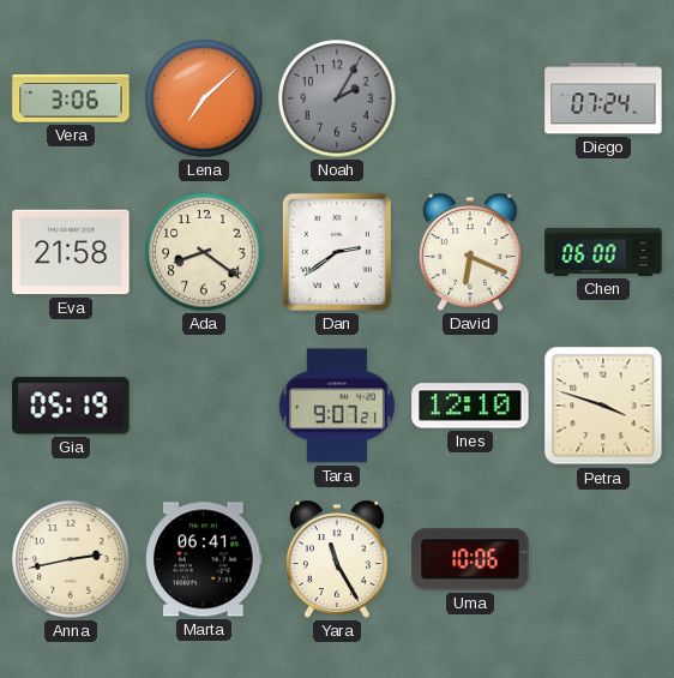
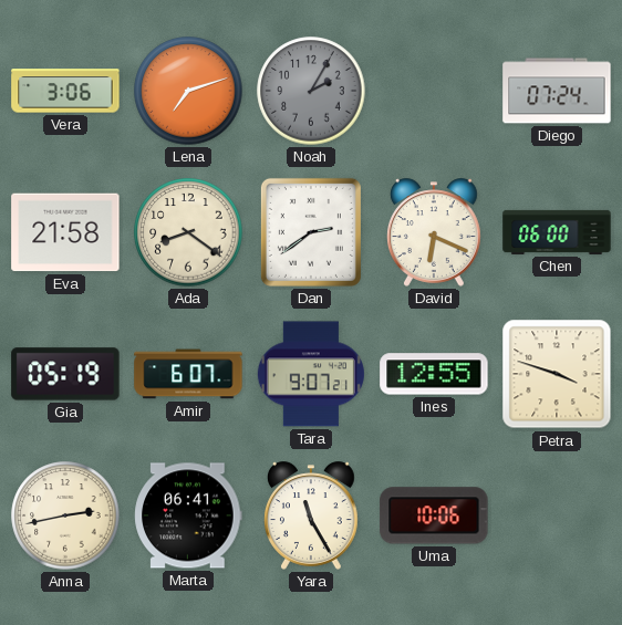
Lena: 7:08 -> 7:12
Amir: none -> 6:07
Ines: 12:10 -> 12:55
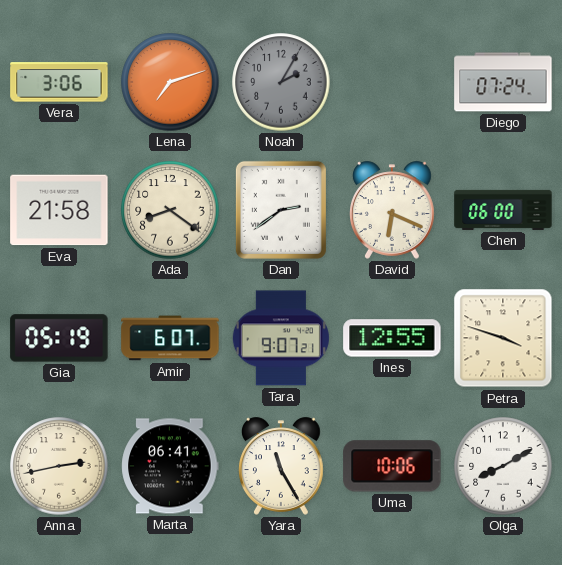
Olga: none -> 8:10
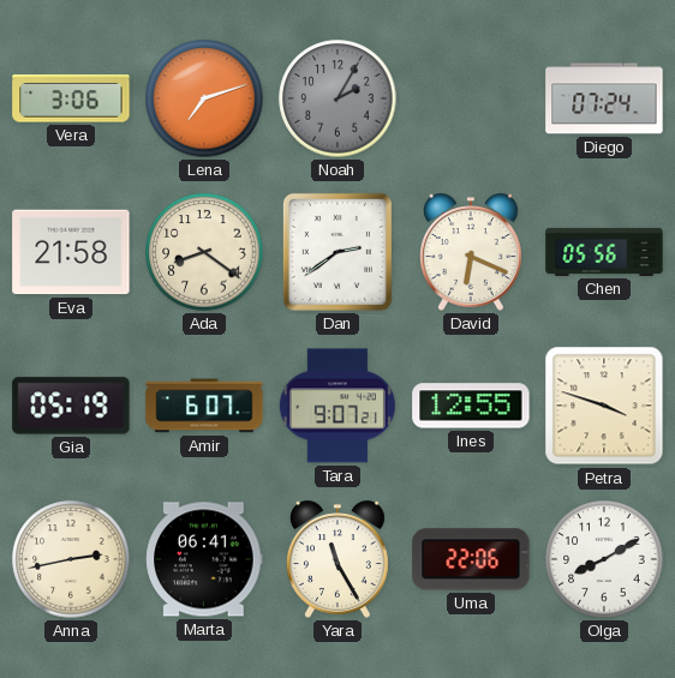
Chen: 06:00 -> 05:56
Uma: 10:06 -> 22:06
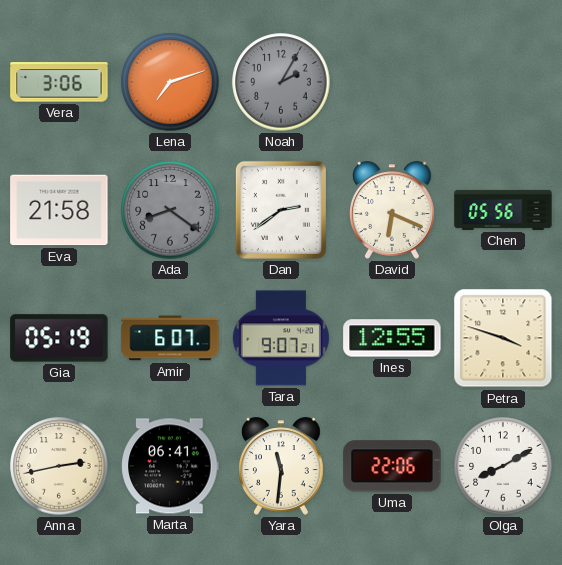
Diego: 07:24 -> none
Ada dial: cream -> grey
Yara: 11:25 -> 11:31
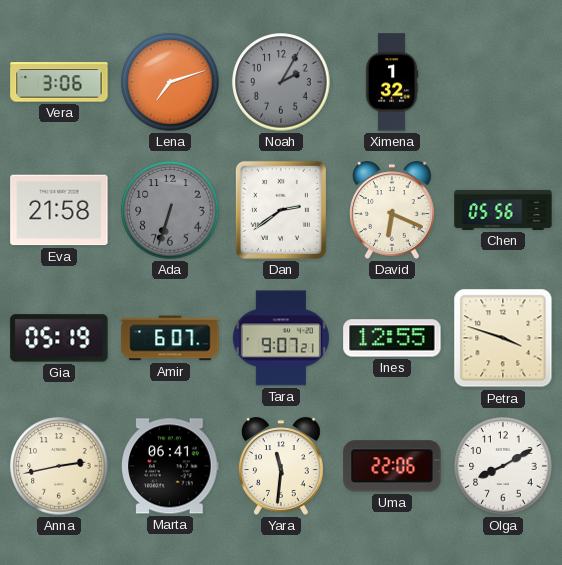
Ximena: none -> 1:32
Ada: 8:21 -> 6:33
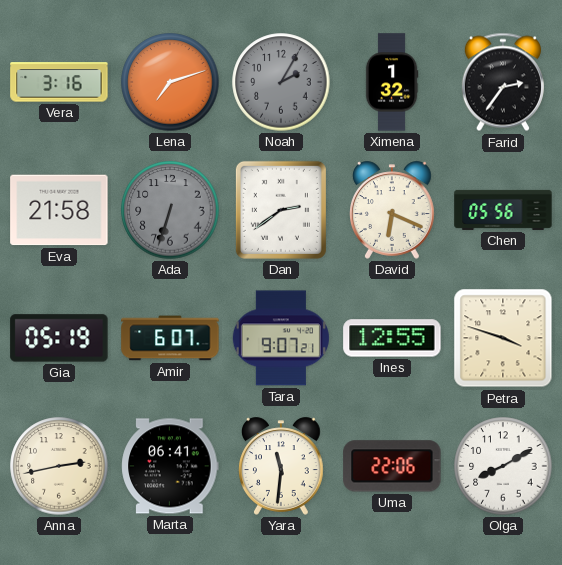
Vera: 3:06 -> 3:16
Farid: none -> 2:36
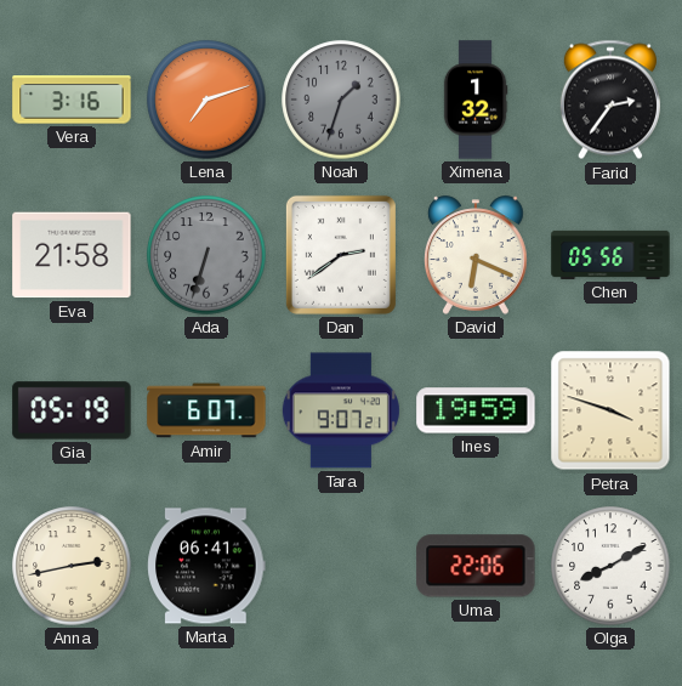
Noah: 2:05 -> 1:33
Ines: 12:55 -> 19:59
Yara: 11:31 -> none
